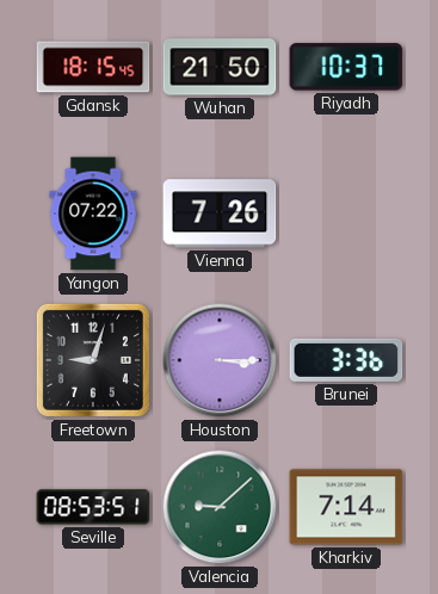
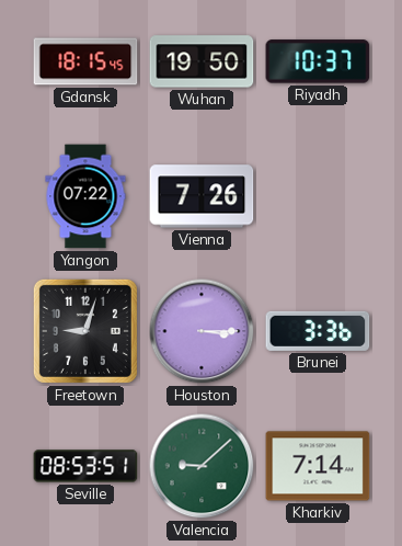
Wuhan: 21:50 -> 19:50
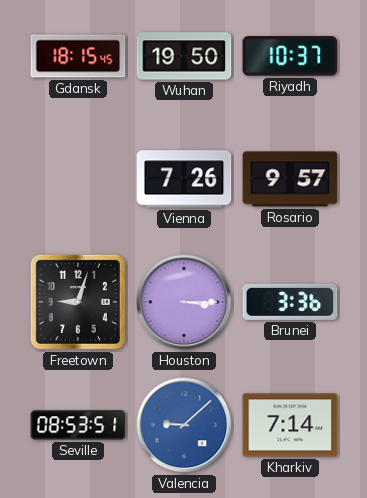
Yangon: 07:22 -> none
Rosario: none -> 9:57
Valencia dial: green -> blue
